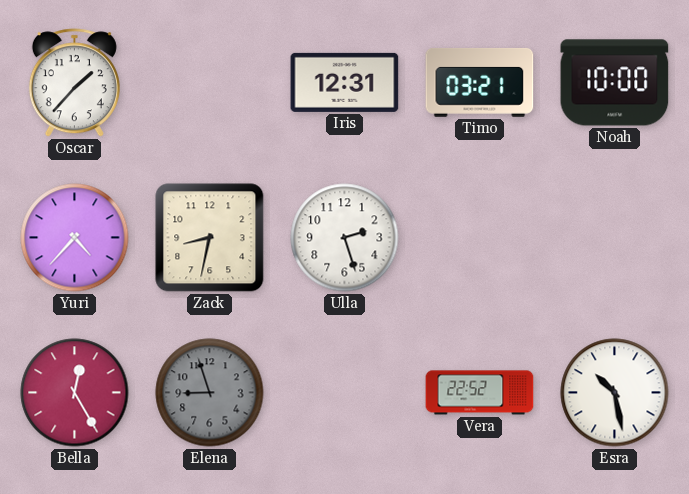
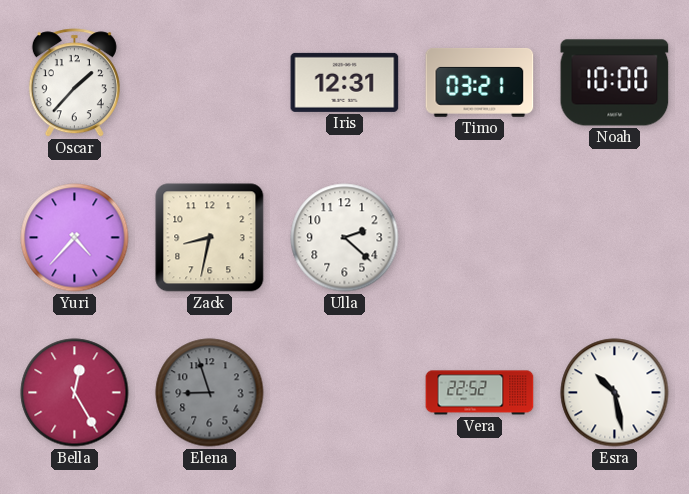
Ulla: 2:27 -> 2:22
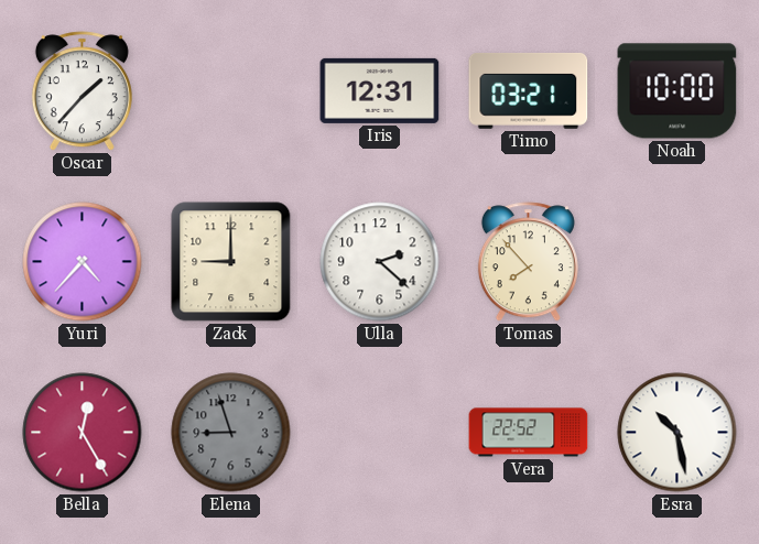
Zack: 8:32 -> 9:00
Tomas: none -> 7:53
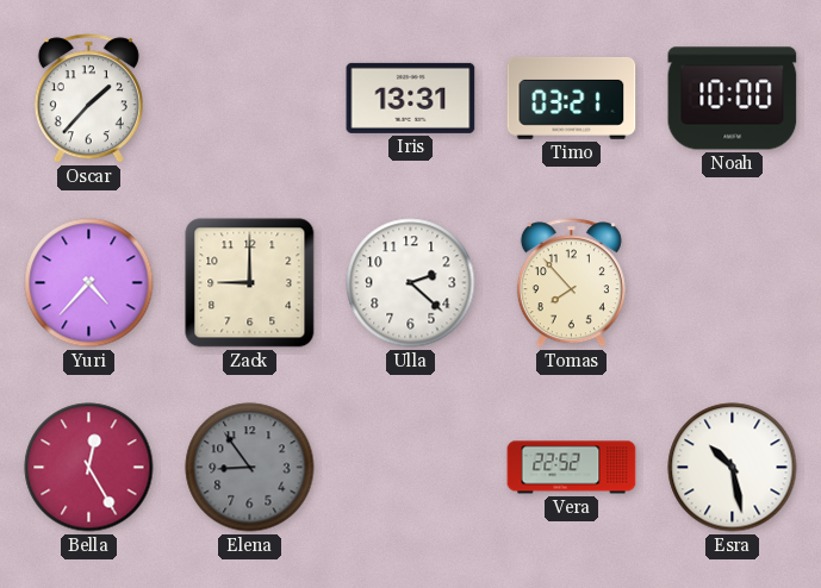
Iris: 12:31 -> 13:31
Elena: 8:57 -> 8:54
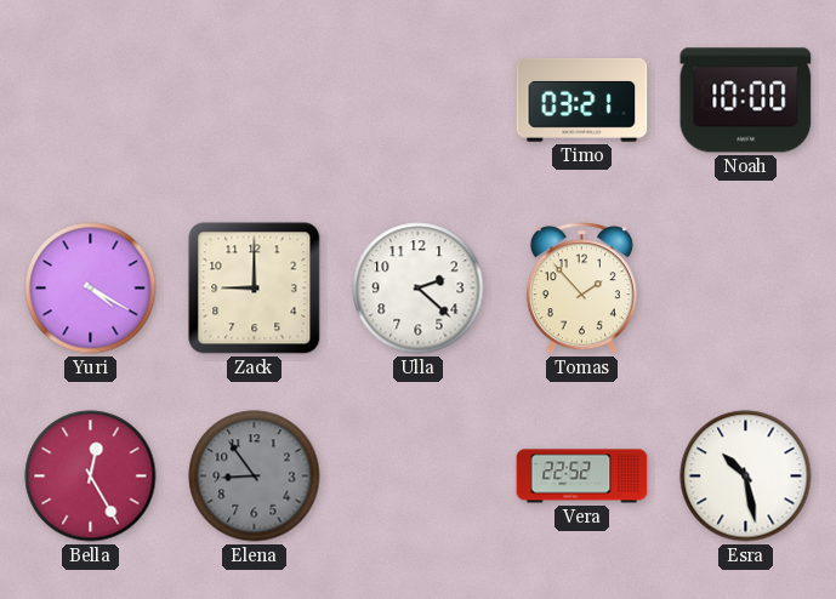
Oscar: 1:37 -> none
Iris: 13:31 -> none
Yuri: 4:37 -> 4:20
Tomas: 7:53 -> 1:53
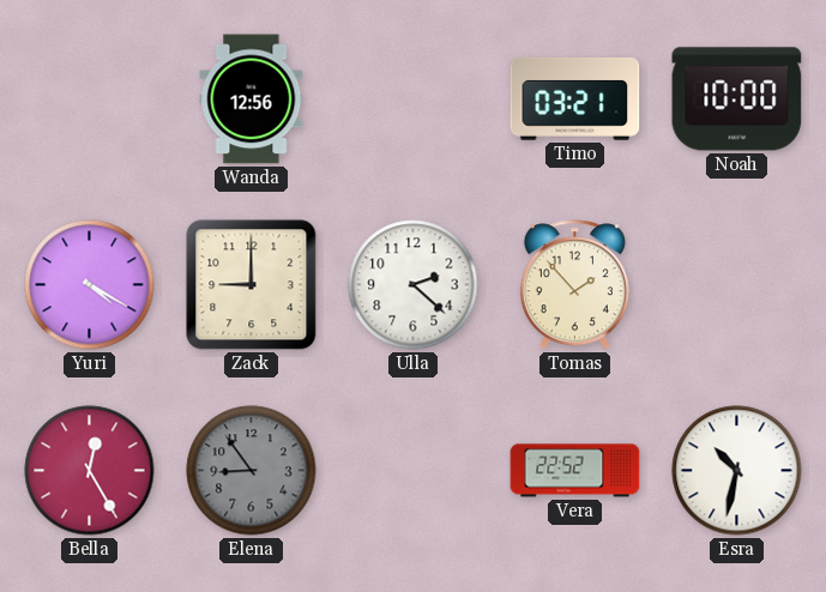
Wanda: none -> 12:56
Esra: 10:28 -> 10:32
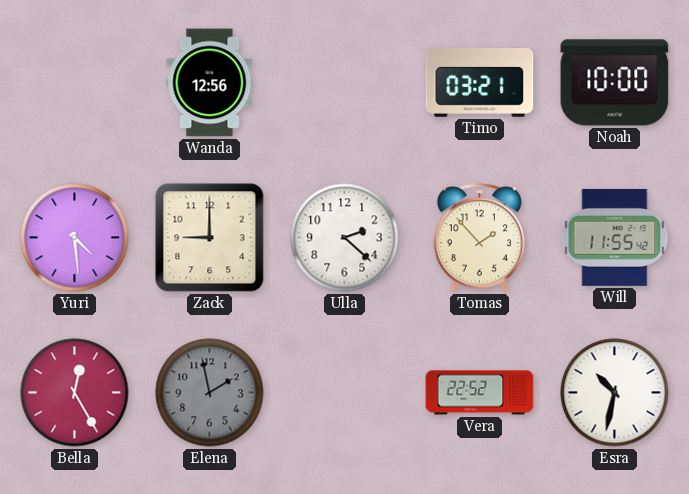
Yuri: 4:20 -> 4:29
Will: none -> 11:55
Elena: 8:54 -> 1:58
